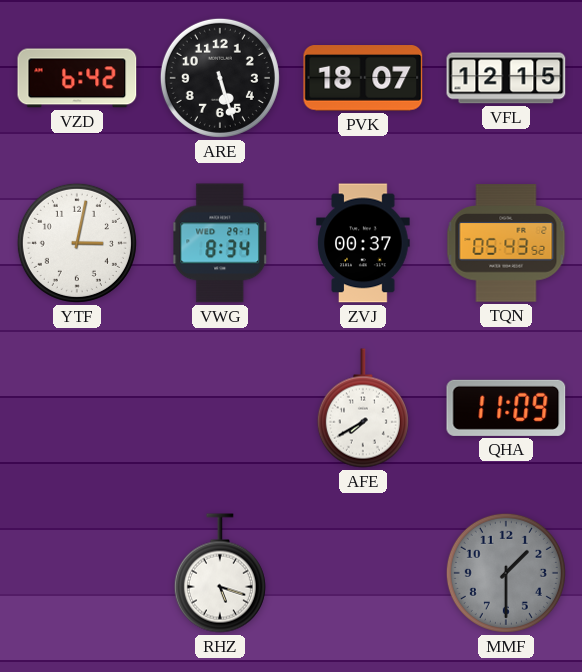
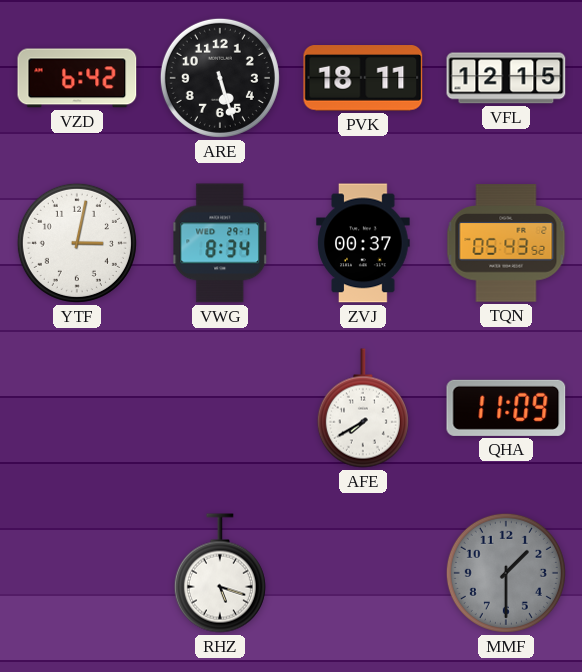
PVK: 18:07 -> 18:11
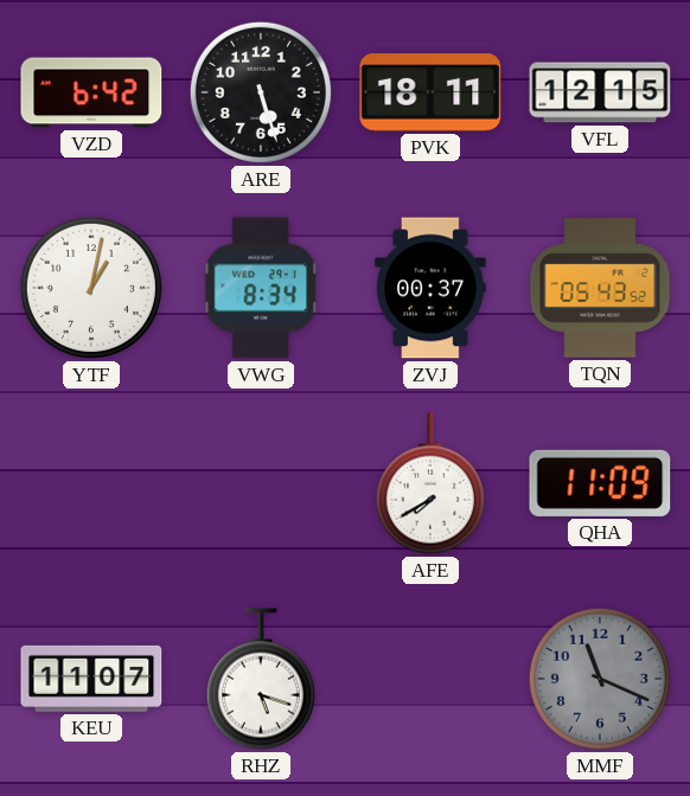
YTF: 3:02 -> 1:02
KEU: none -> 11:07
MMF: 1:30 -> 11:19
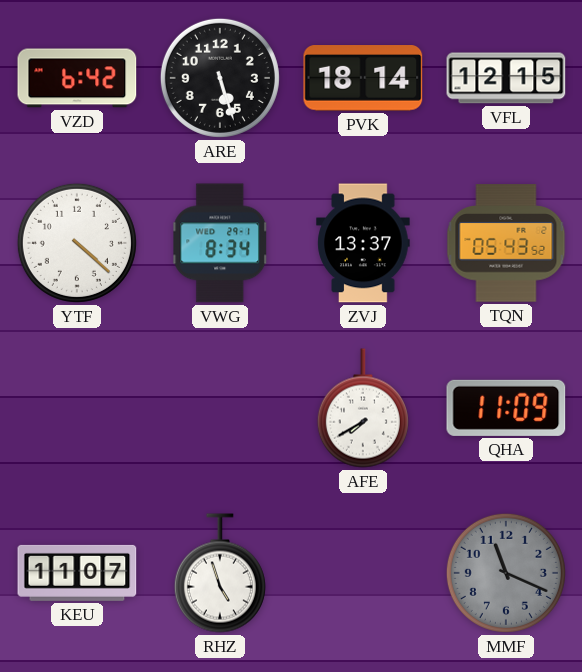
PVK: 18:11 -> 18:14
YTF: 1:02 -> 4:22
ZVJ: 00:37 -> 13:37
RHZ: 5:18 -> 4:57
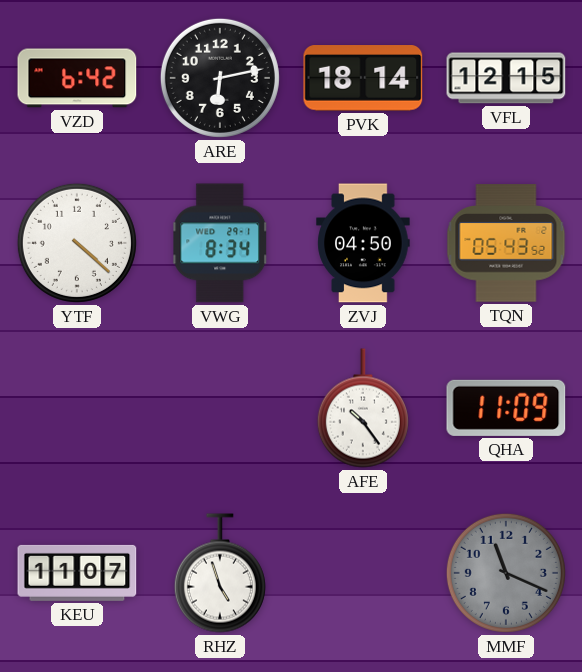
ARE: 5:27 -> 6:13
ZVJ: 13:37 -> 04:50
AFE: 7:40 -> 10:24
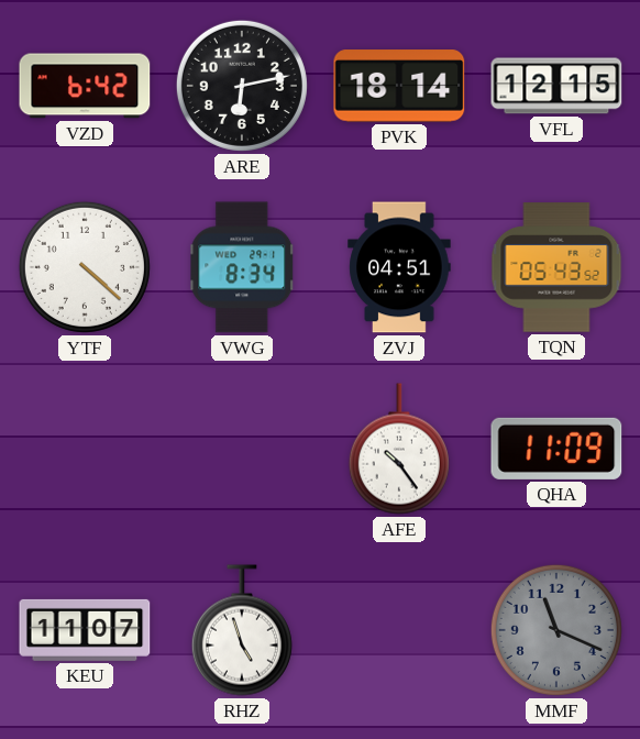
ZVJ: 04:50 -> 04:51
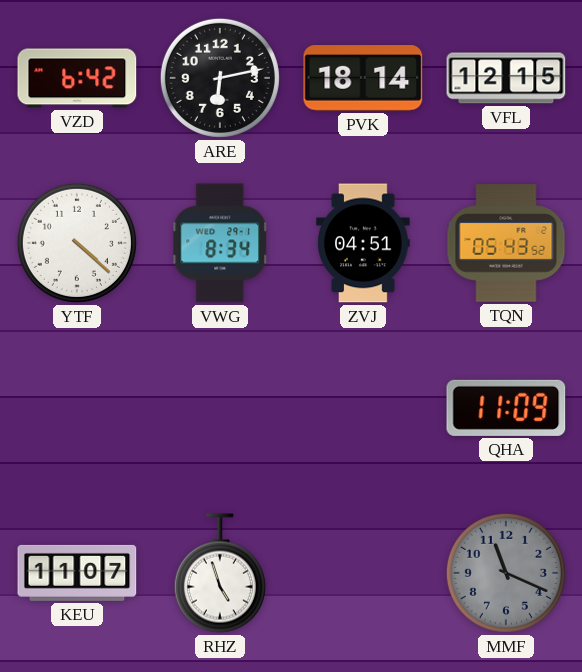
AFE: 10:24 -> none
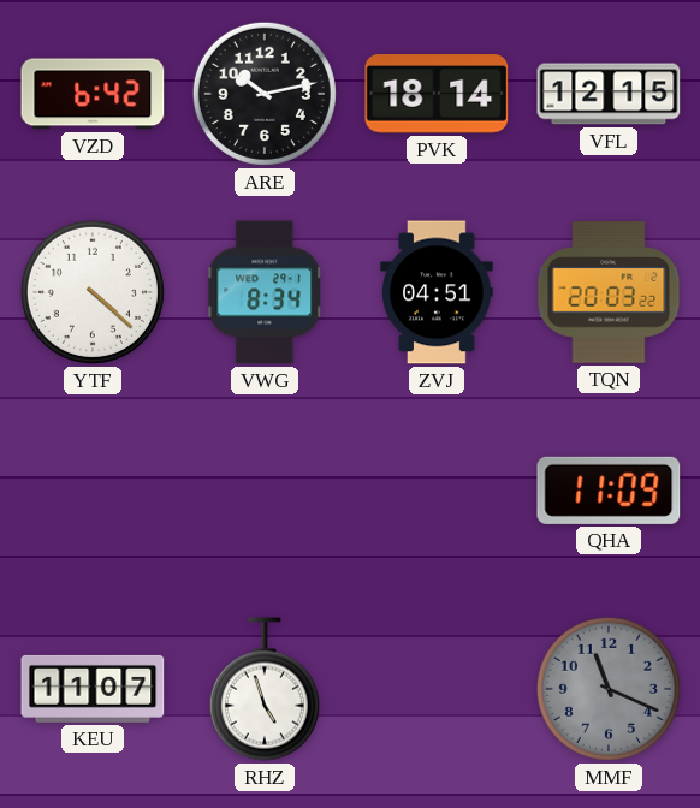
ARE: 6:13 -> 10:13
TQN: 05:43 -> 20:03
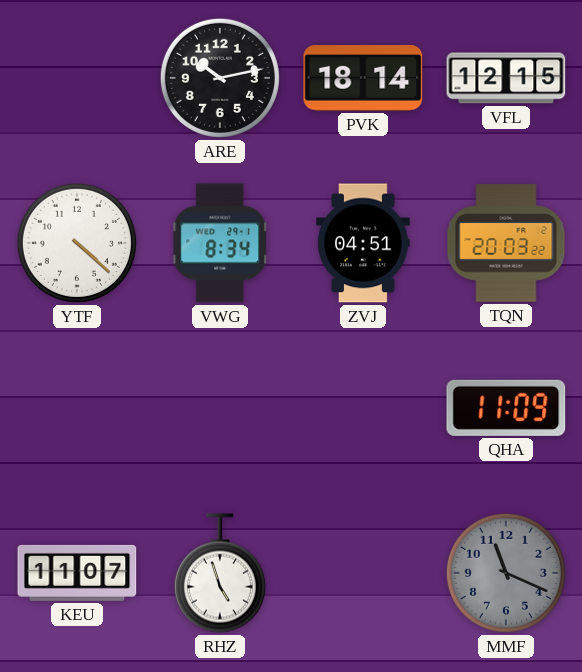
VZD: 6:42 -> none
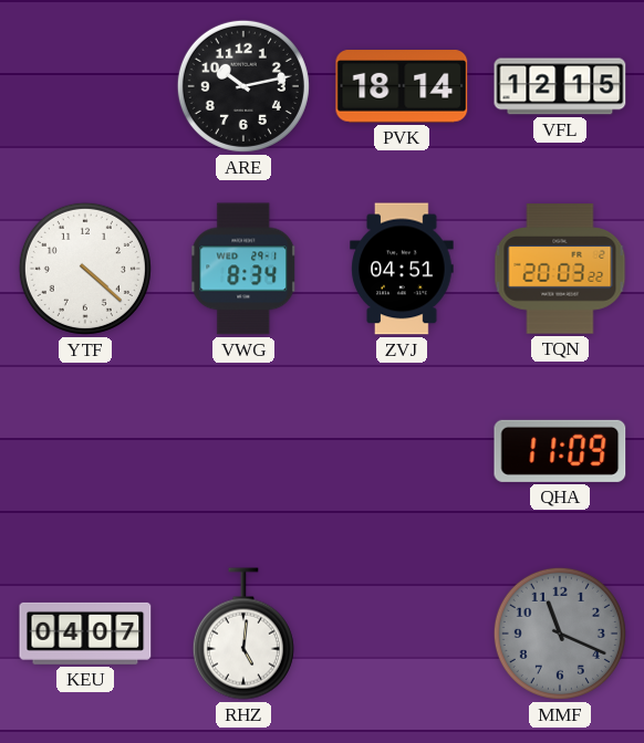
KEU: 11:07 -> 04:07
RHZ: 4:57 -> 5:01
